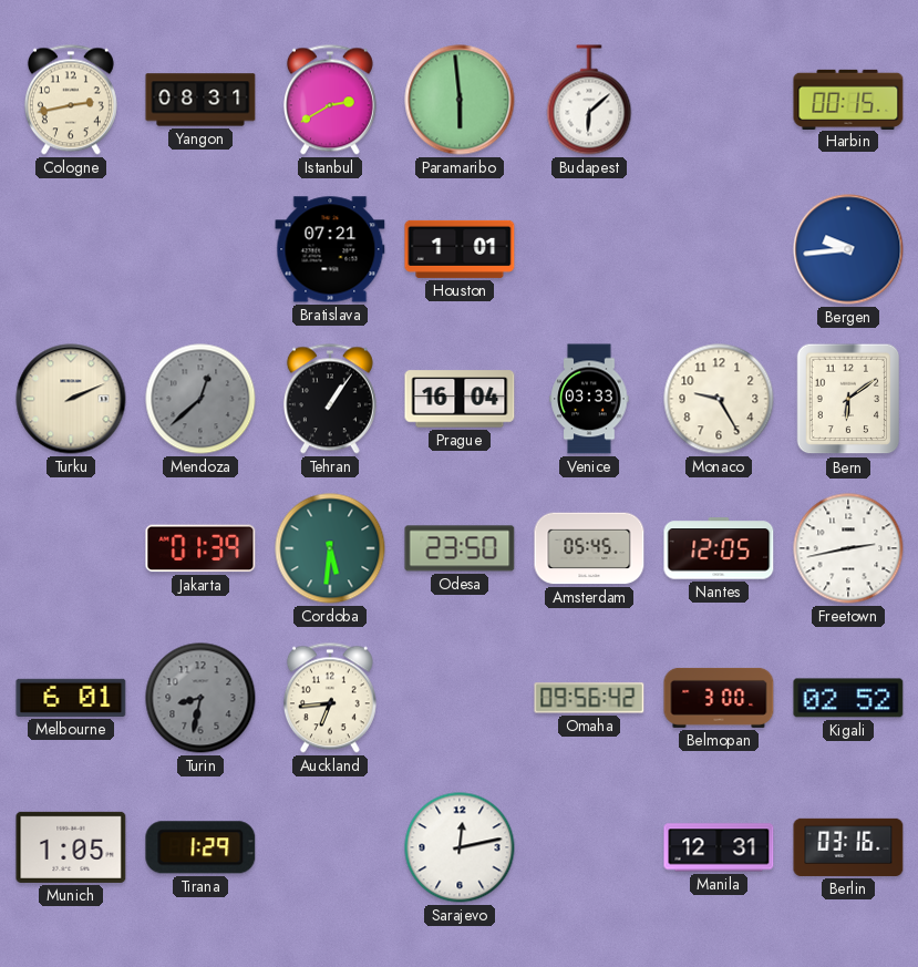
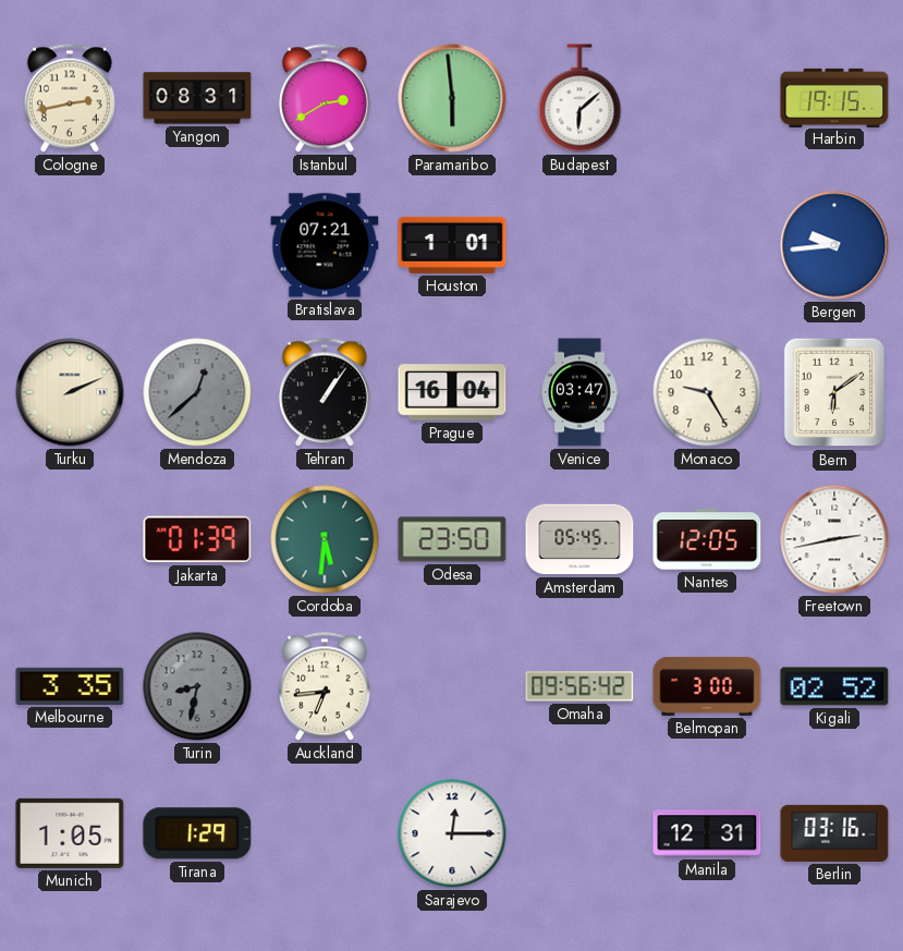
Harbin: 00:15 -> 19:15
Venice: 03:33 -> 03:47
Melbourne: 6:01 -> 3:35
Sarajevo: 12:13 -> 12:15
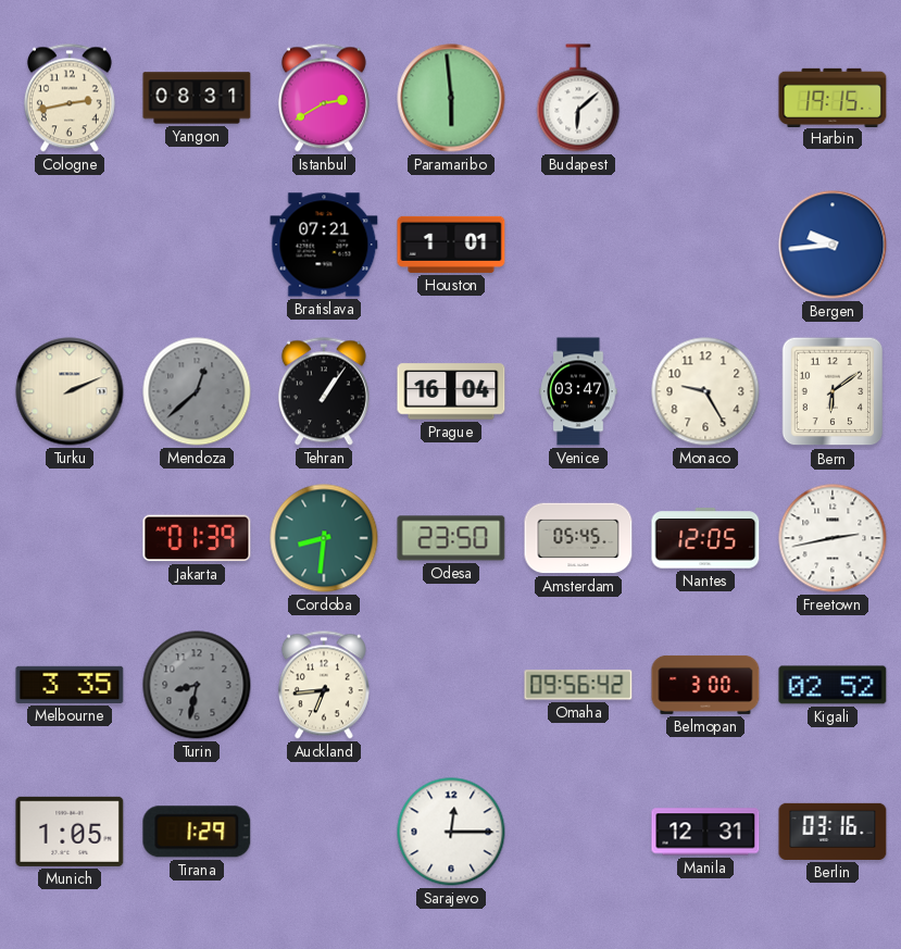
Cordoba: 5:31 -> 8:31
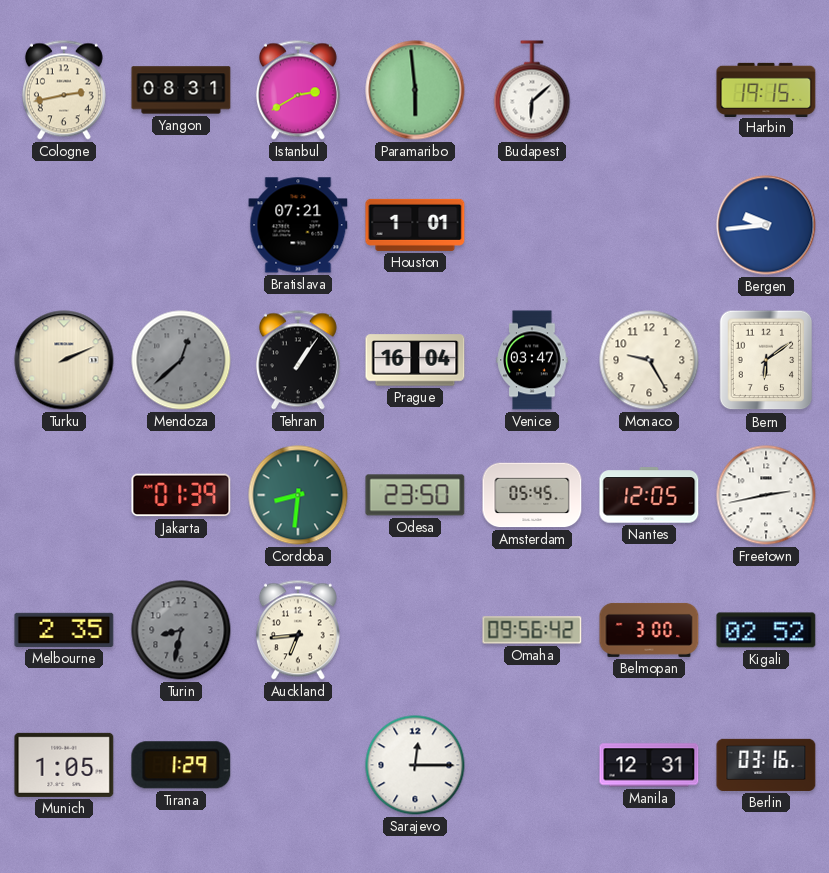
Melbourne: 3:35 -> 2:35
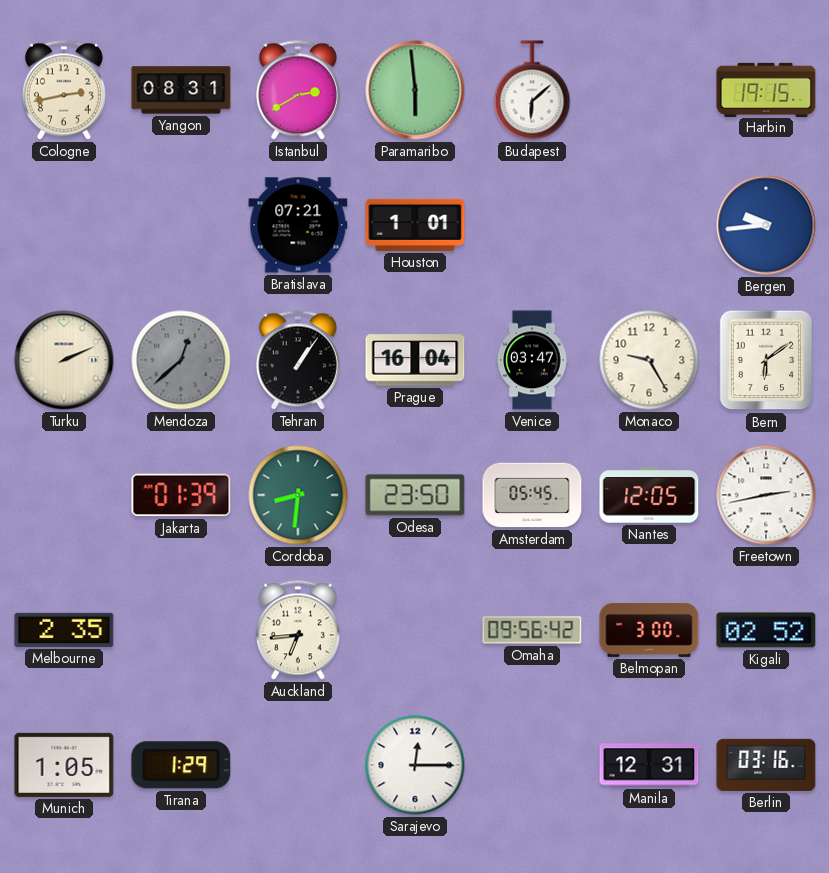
Turin: 8:32 -> none
